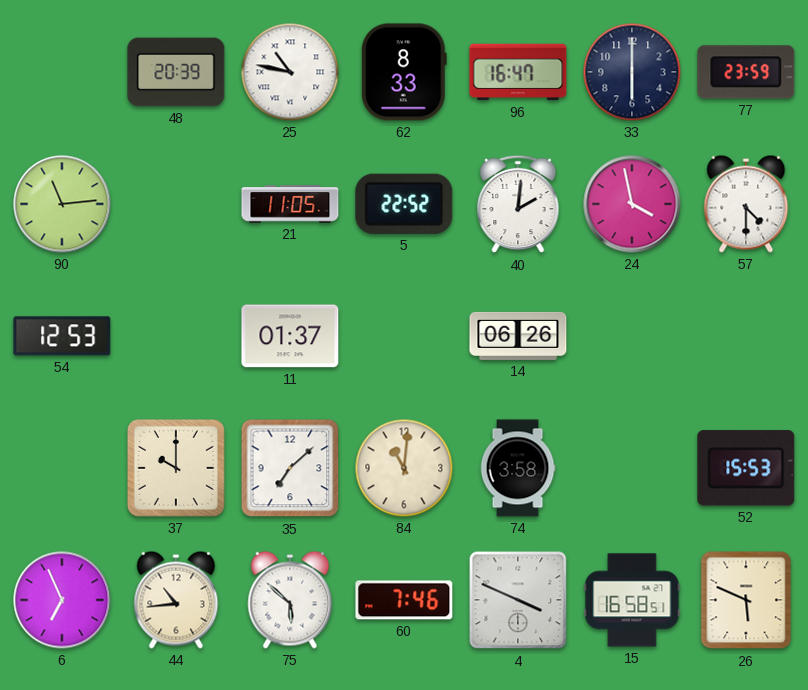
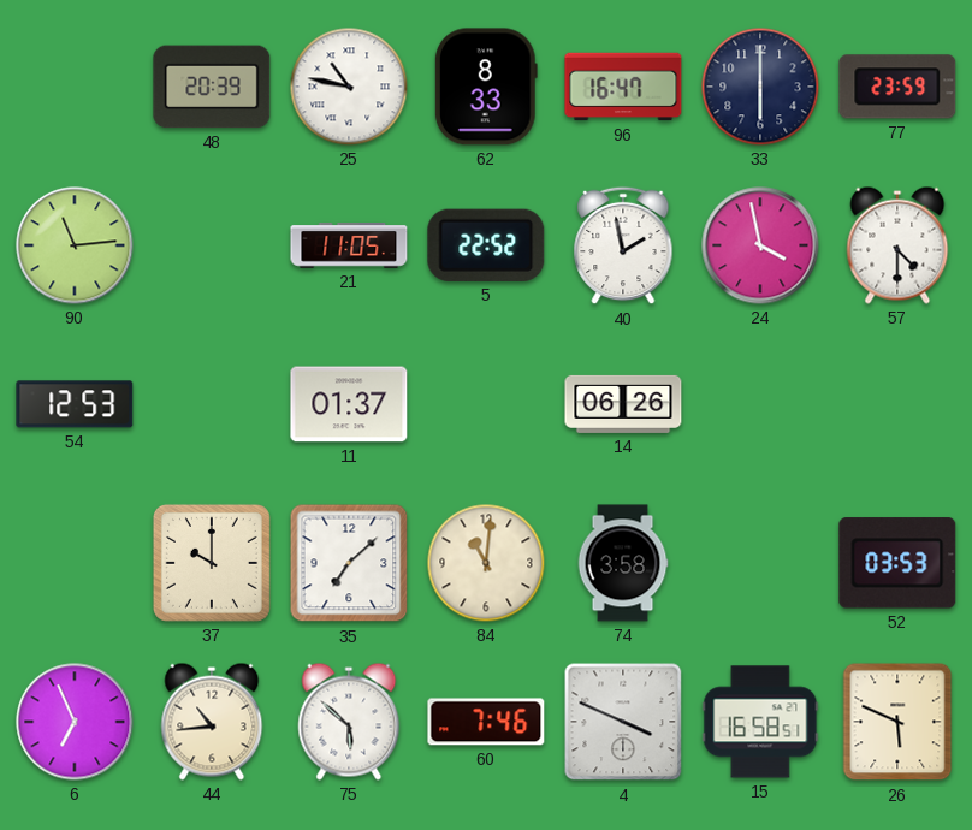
40: 2:01 -> 1:58
52: 15:53 -> 03:53
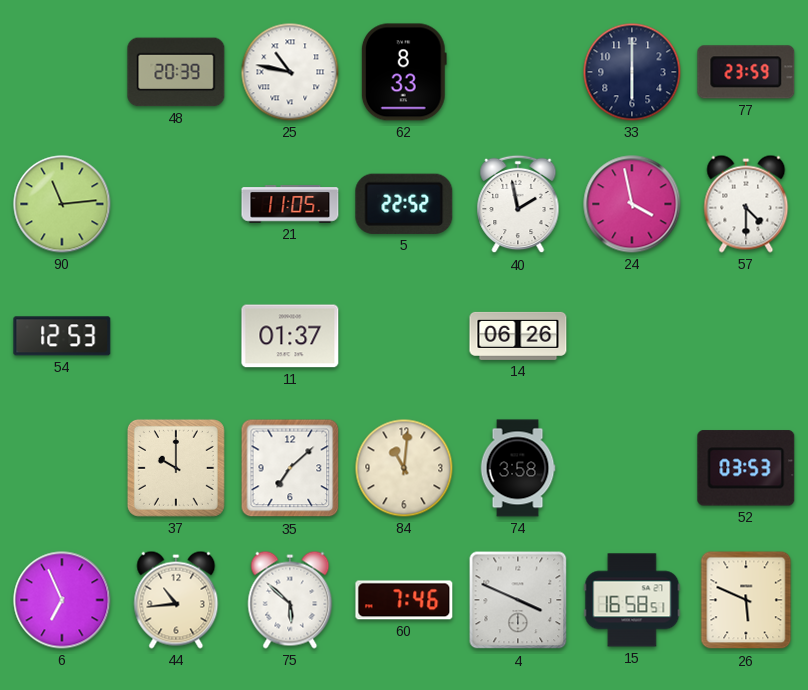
96: 16:47 -> none
